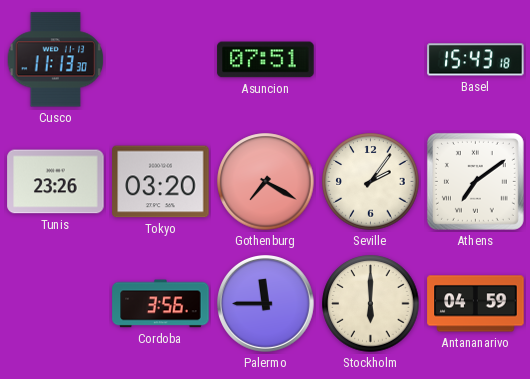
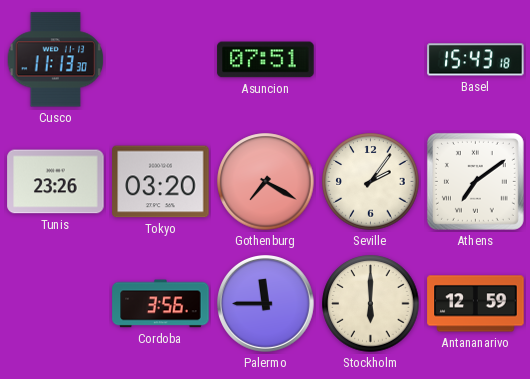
Antananarivo: 04:59 -> 12:59
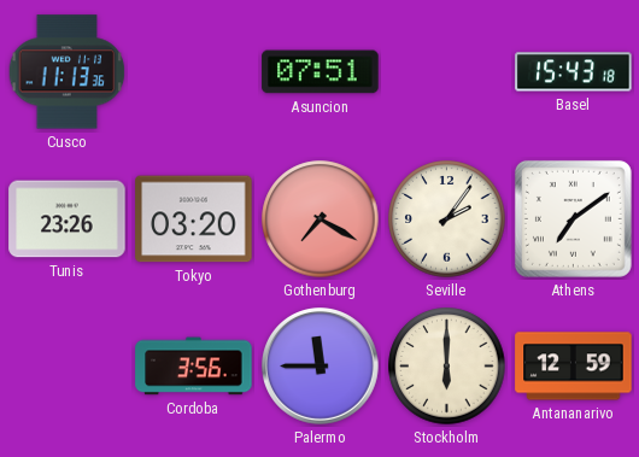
Cusco: 11:13:30 -> 11:13:36
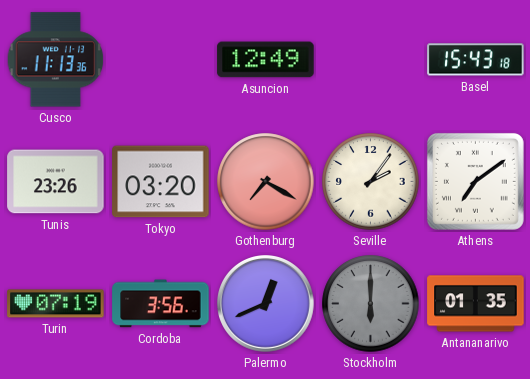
Asuncion: 07:51 -> 12:49
Turin: none -> 07:19
Palermo: 11:45 -> 12:41
Stockholm dial: cream -> grey
Antananarivo: 12:59 -> 01:35
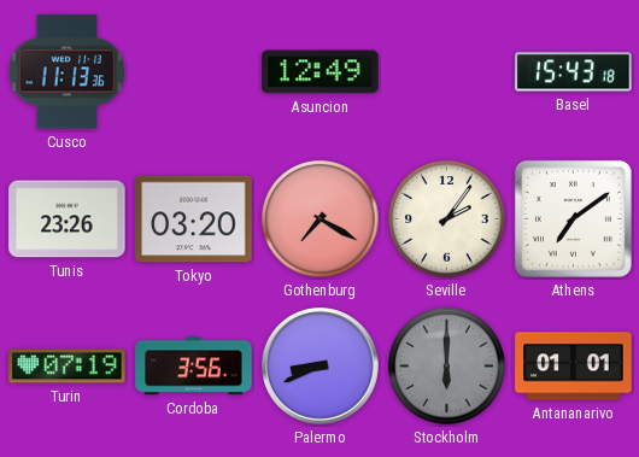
Palermo: 12:41 -> 8:41
Antananarivo: 01:35 -> 01:01
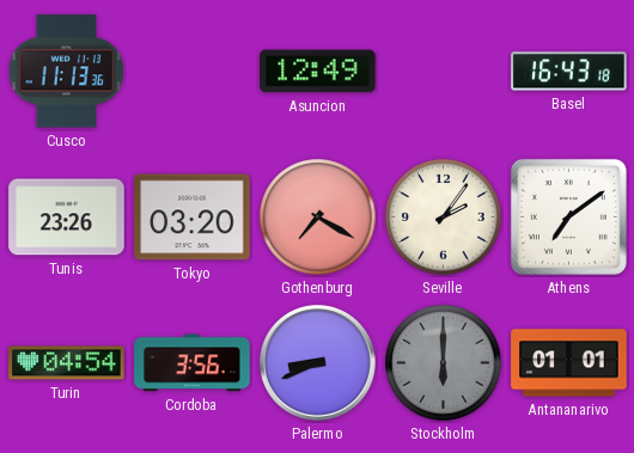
Basel: 15:43 -> 16:43
Turin: 07:19 -> 04:54
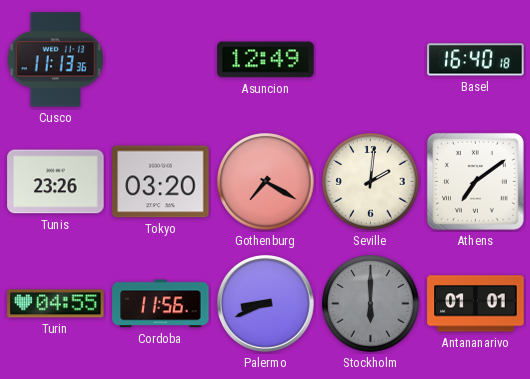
Basel: 16:43 -> 16:40
Seville: 2:06 -> 2:01
Turin: 04:54 -> 04:55
Cordoba: 3:56 -> 11:56
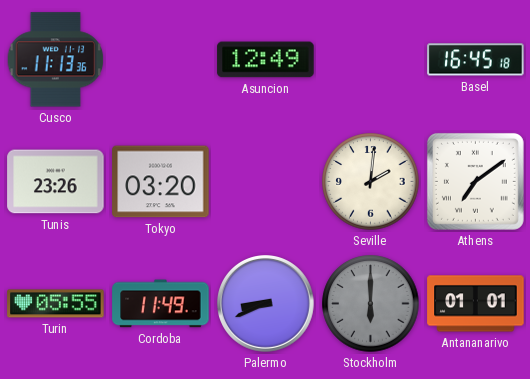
Basel: 16:40 -> 16:45
Gothenburg: 7:20 -> none
Turin: 04:55 -> 05:55
Cordoba: 11:56 -> 11:49
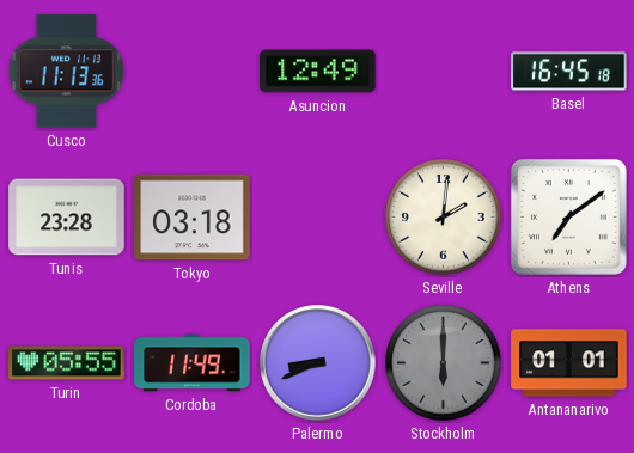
Tunis: 23:26 -> 23:28
Tokyo: 03:20 -> 03:18
